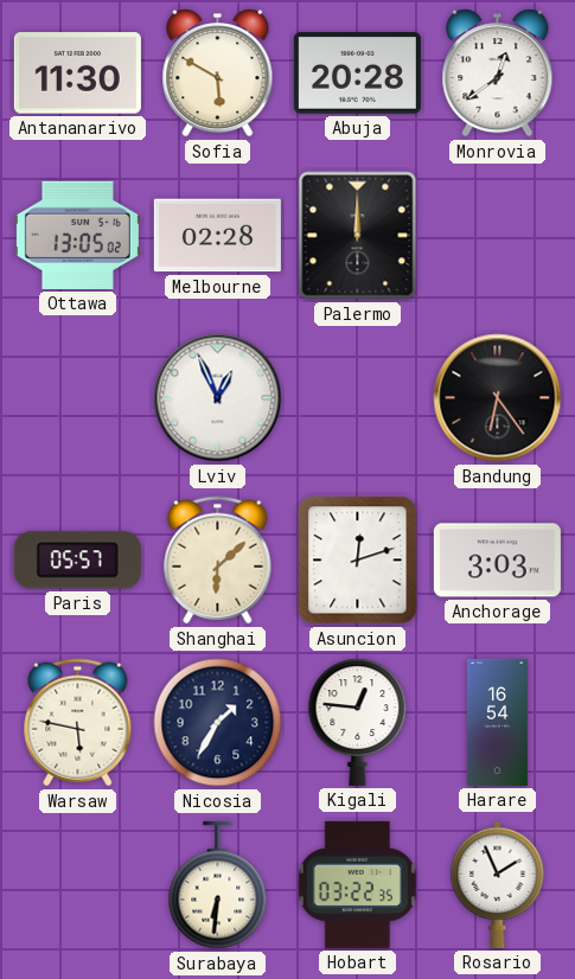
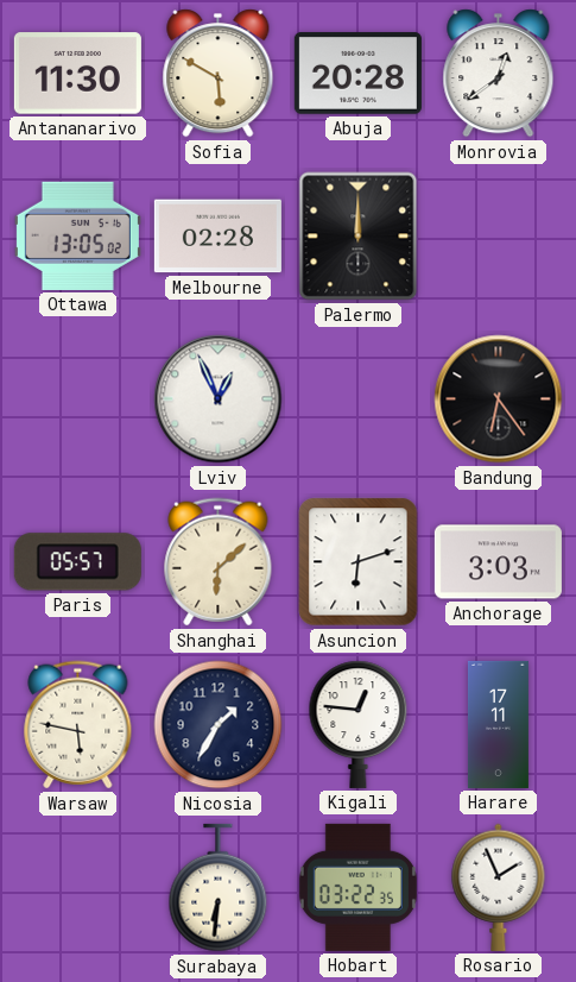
Asuncion: 12:12 -> 6:12
Harare: 16:54 -> 17:11
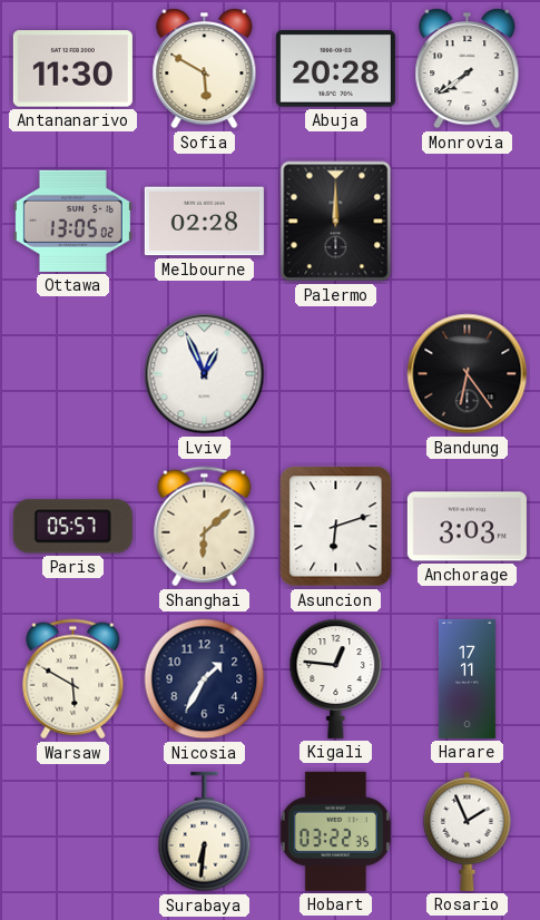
Monrovia: 12:39 -> 7:39
Warsaw: 5:47 -> 5:50
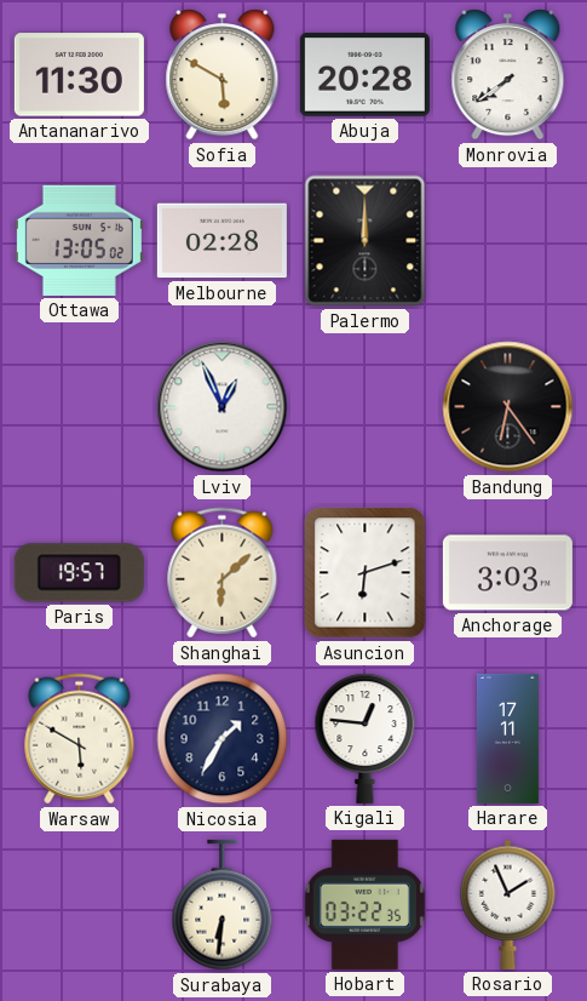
Paris: 05:57 -> 19:57
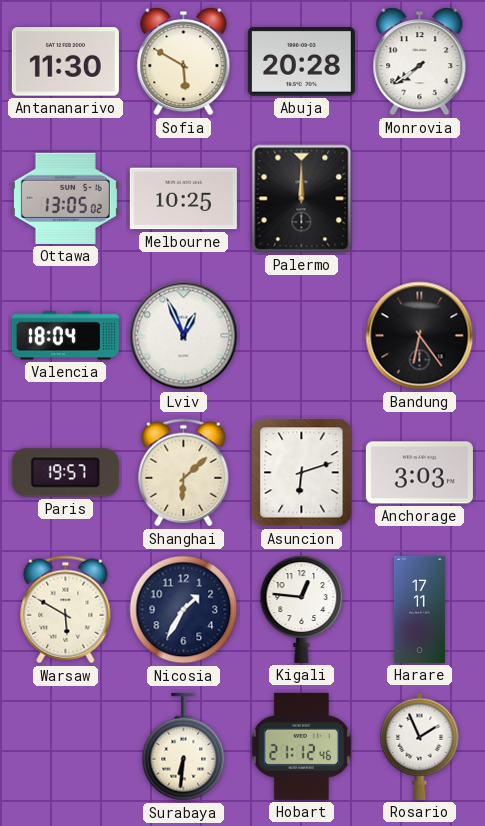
Melbourne: 02:28 -> 10:25
Valencia: none -> 18:04
Hobart: 03:22 -> 21:12
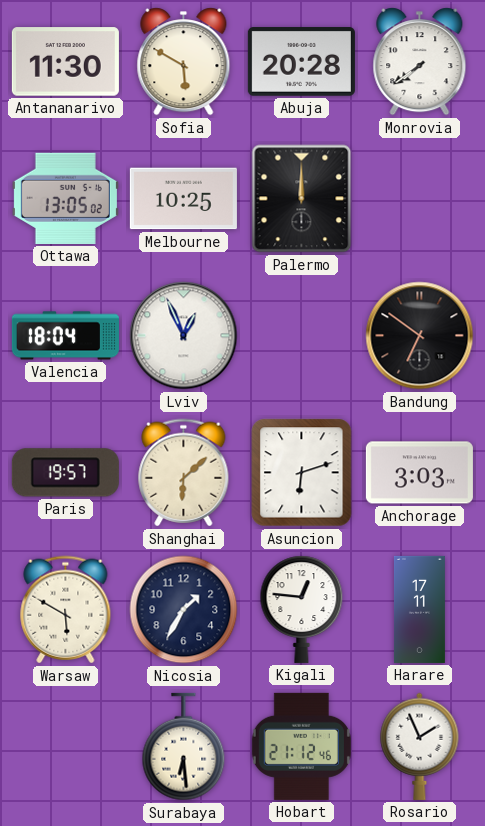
Bandung: 6:24 -> 6:51
Surabaya: 6:31 -> 6:29
